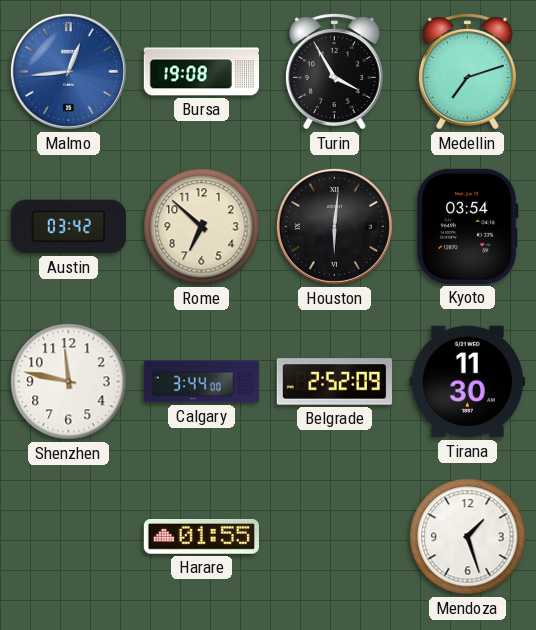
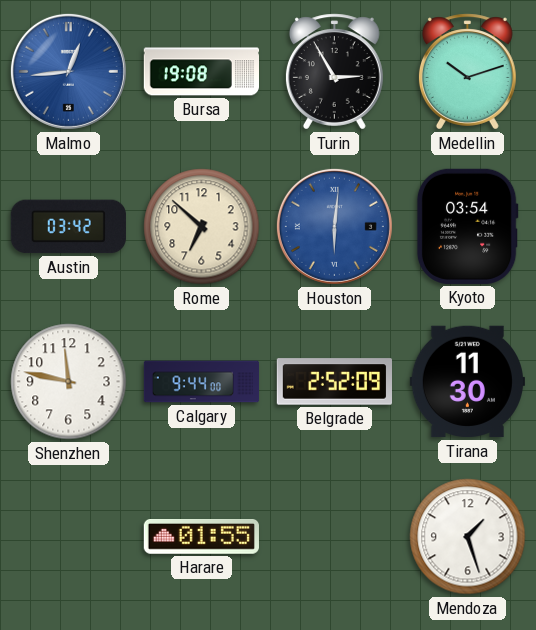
Turin: 3:55 -> 2:55
Medellin: 7:12 -> 10:12
Houston dial: black -> blue
Calgary: 3:44 -> 9:44
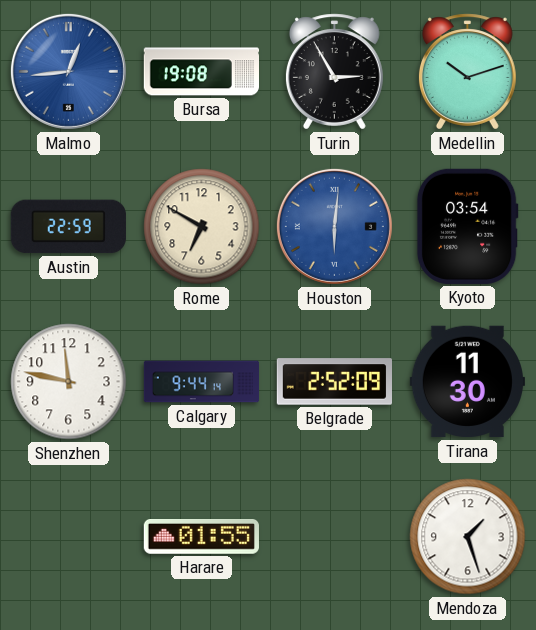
Austin: 03:42 -> 22:59
Rome: 6:52 -> 6:50
Calgary: 9:44:00 -> 9:44:14
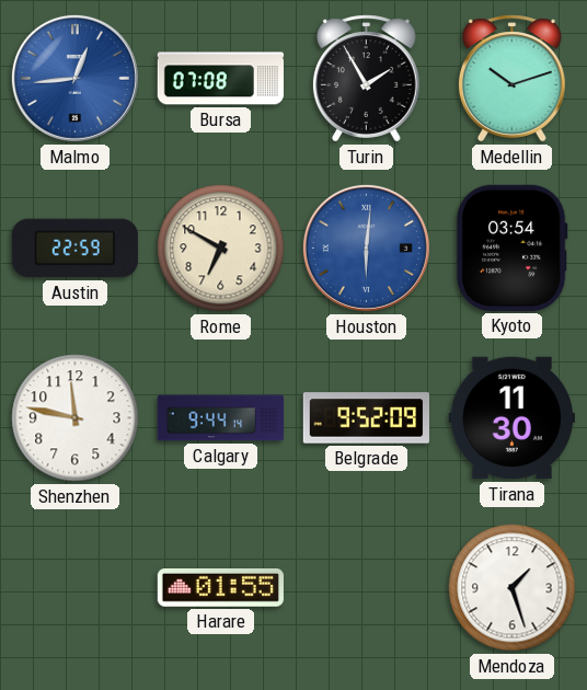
Bursa: 19:08 -> 07:08
Turin: 2:55 -> 1:55
Belgrade: 2:52 -> 9:52
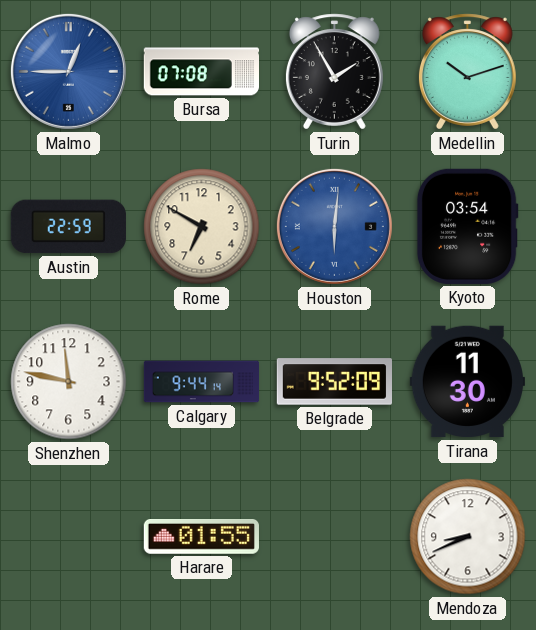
Malmo: 12:44 -> 12:45
Mendoza: 1:27 -> 8:41
